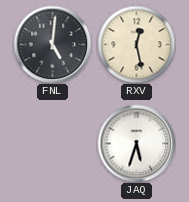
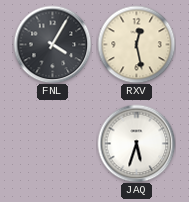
FNL: 5:01 -> 4:05
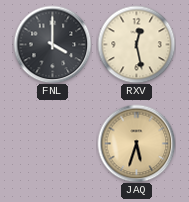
FNL: 4:05 -> 4:00
JAQ dial: white -> champagne
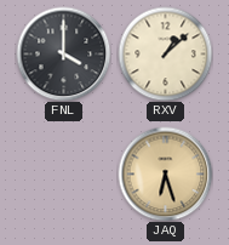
RXV: 12:28 -> 1:08
JAQ: 5:33 -> 6:27
